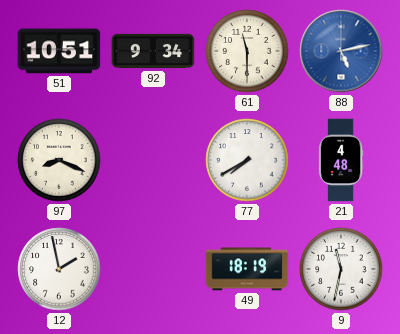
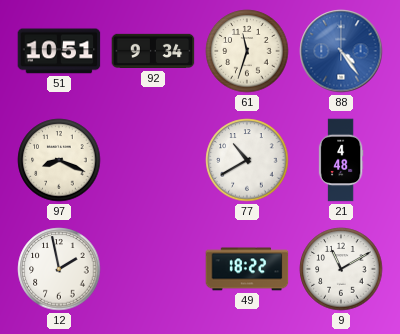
61: 11:30 -> 11:33
88: 5:13 -> 4:24
77: 7:40 -> 10:40
49: 18:19 -> 18:22
9: 11:32 -> 11:10
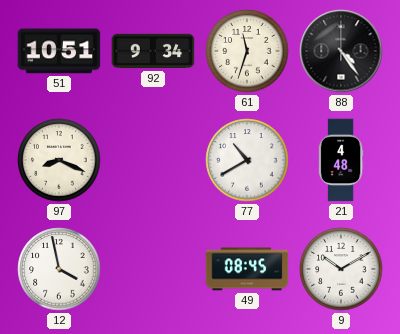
88 dial: blue -> black
12: 1:58 -> 3:58
49: 18:22 -> 08:45
9: 11:10 -> 10:10
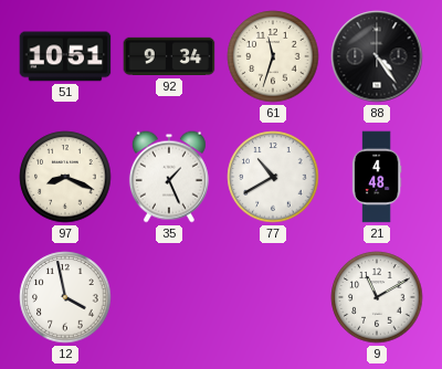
35: none -> 1:26
49: 08:45 -> none
9: 10:10 -> 11:10
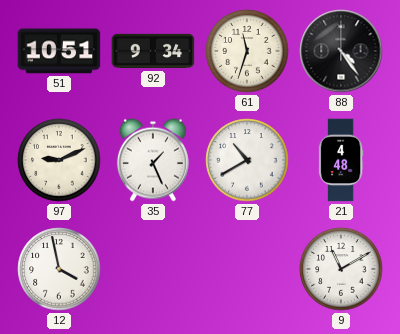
97: 8:19 -> 9:11
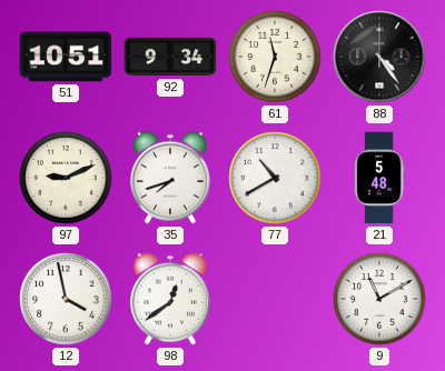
35: 1:26 -> 7:42
21: 4:48 -> 5:48
98: none -> 12:39
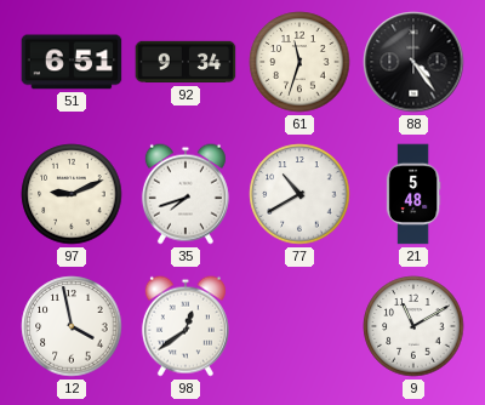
51: 10:51 -> 6:51
